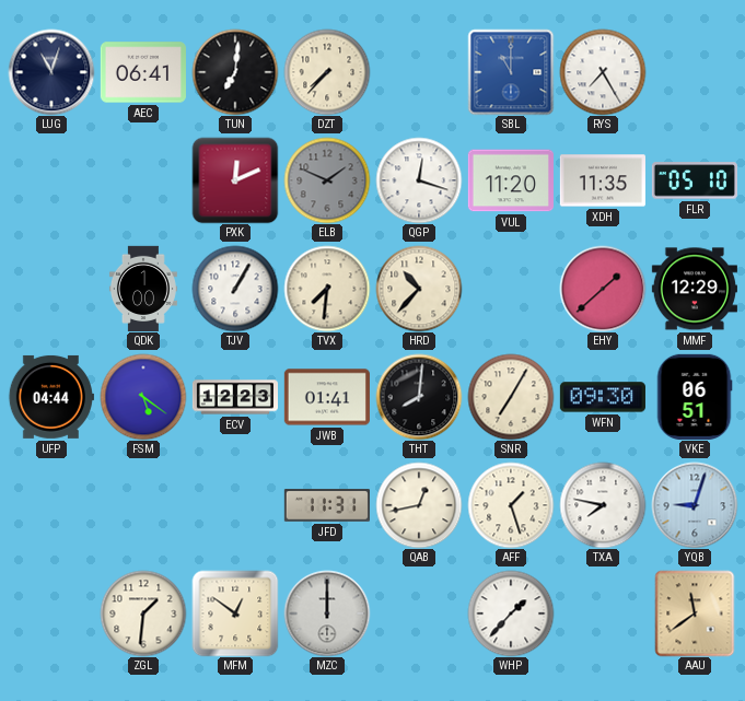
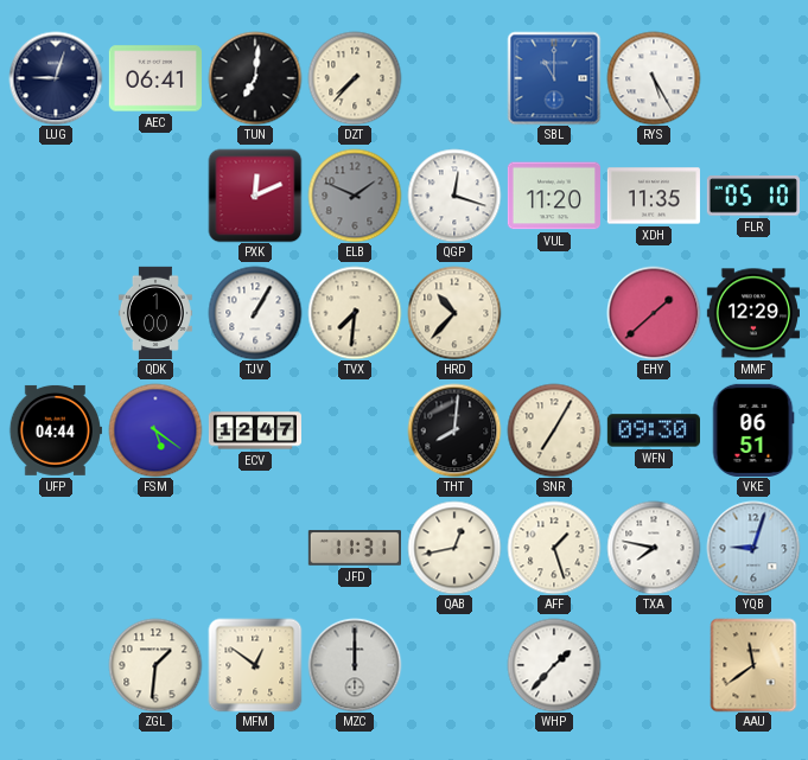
LUG: 11:03 -> 9:03
RYS: 7:25 -> 5:25
ECV: 12:23 -> 12:47
JWB: 01:41 -> none
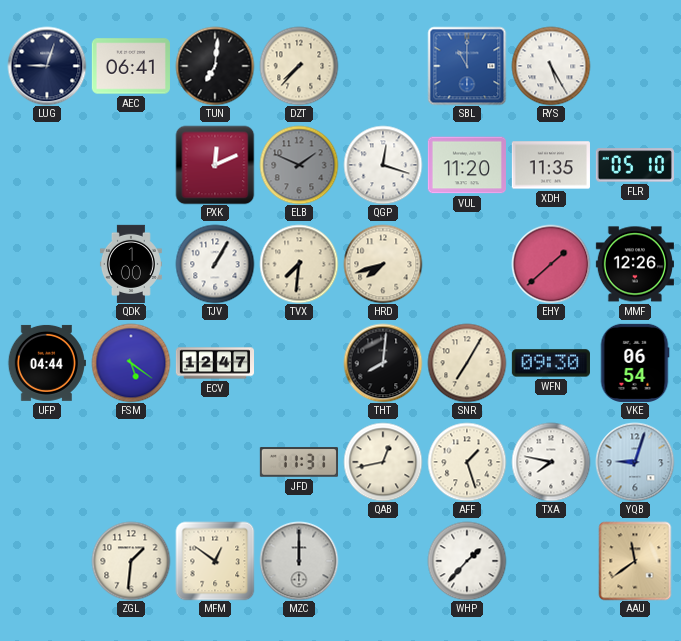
HRD: 10:37 -> 7:42
MMF: 12:29 -> 12:26
VKE: 06:51 -> 06:54
